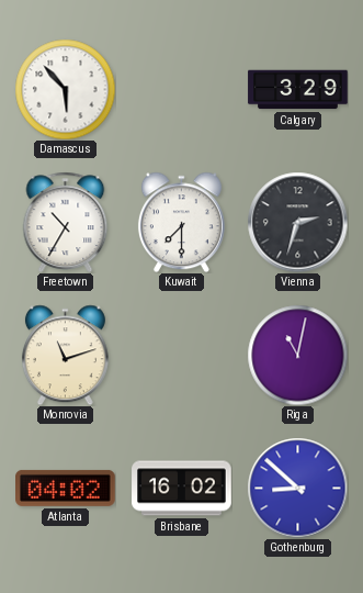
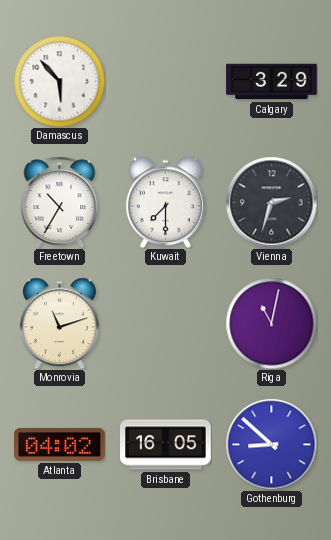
Brisbane: 16:02 -> 16:05
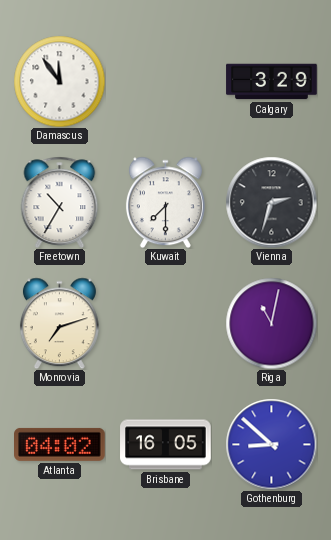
Damascus: 5:53 -> 11:54
Monrovia: 11:12 -> 7:12
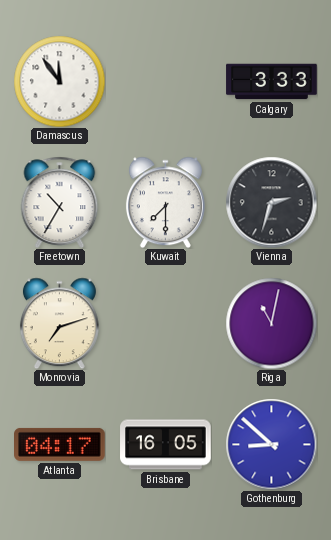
Calgary: 3:29 -> 3:33
Atlanta: 04:02 -> 04:17
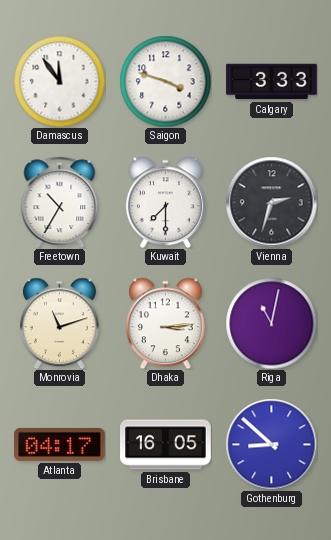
Saigon: none -> 3:48
Monrovia: 7:12 -> 11:12
Dhaka: none -> 3:14
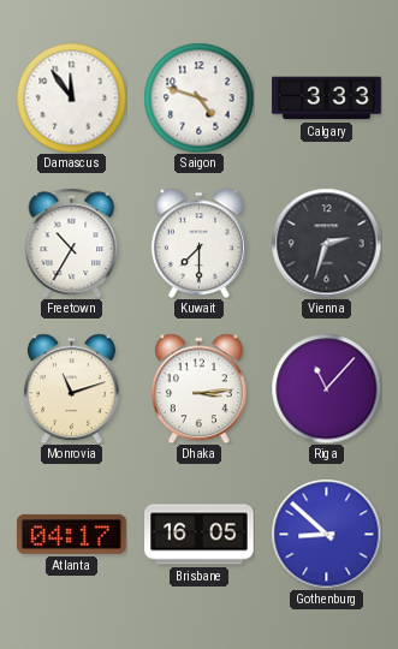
Saigon: 3:48 -> 4:48
Riga: 11:02 -> 11:07
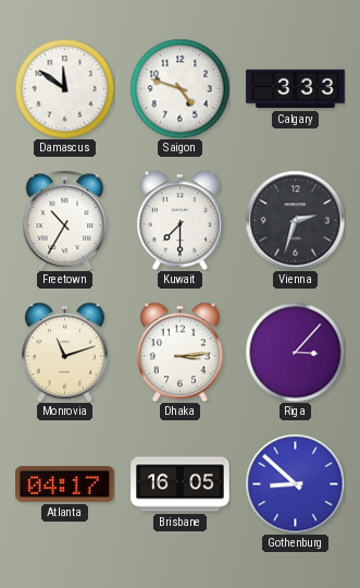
Damascus: 11:54 -> 11:51
Riga: 11:07 -> 3:07
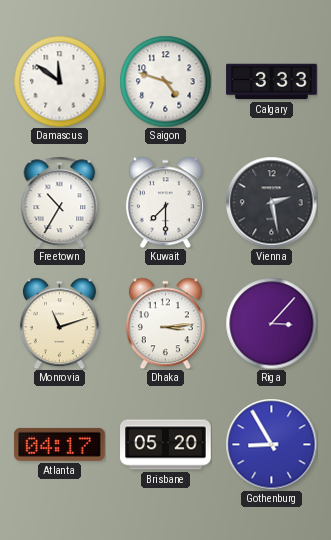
Vienna: 2:33 -> 2:28
Brisbane: 16:05 -> 05:20
Gothenburg: 8:52 -> 8:55
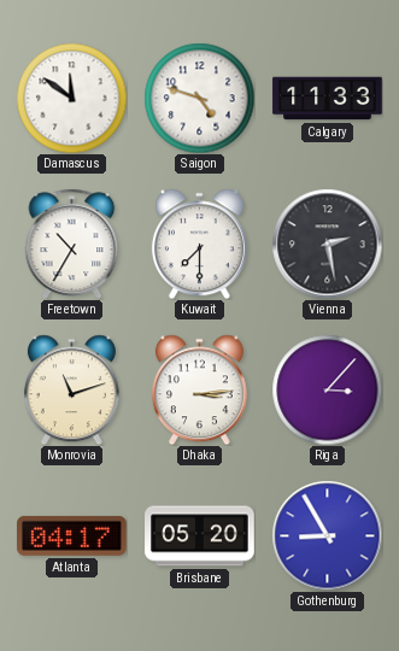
Calgary: 3:33 -> 11:33
